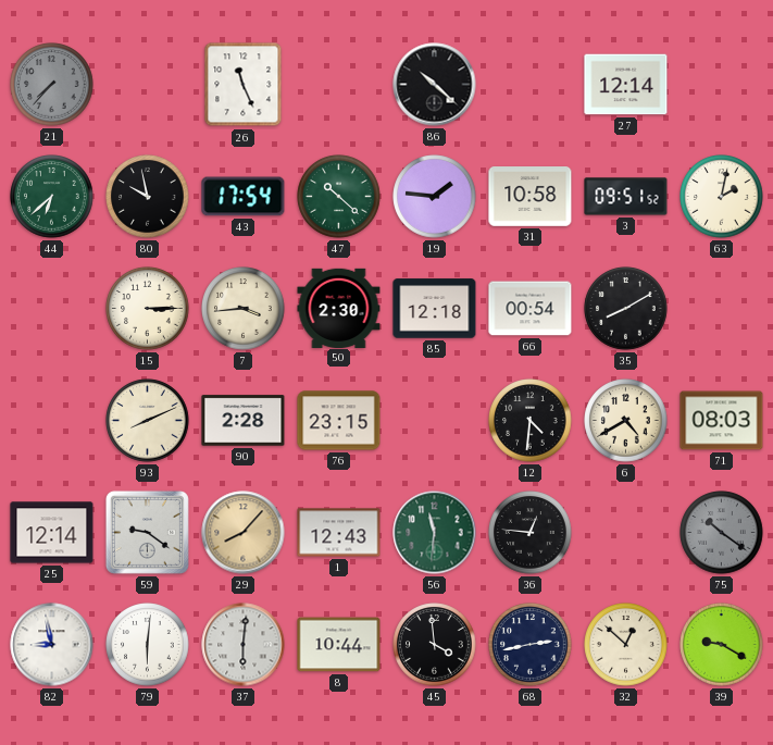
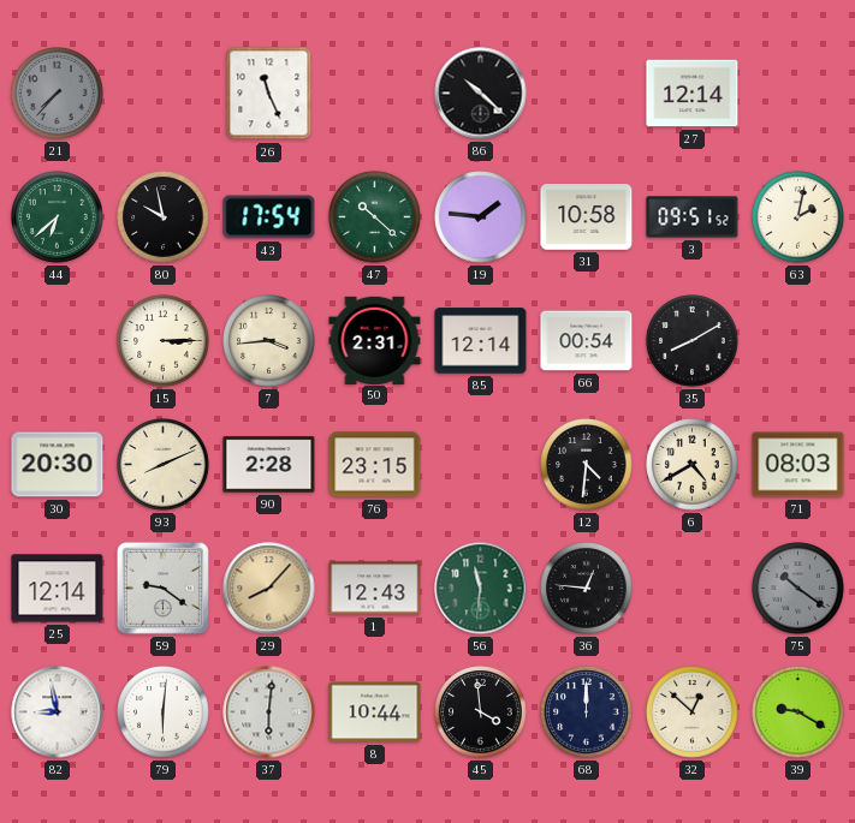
50: 2:30 -> 2:31
85: 12:18 -> 12:14
30: none -> 20:30
68: 2:43 -> 12:00
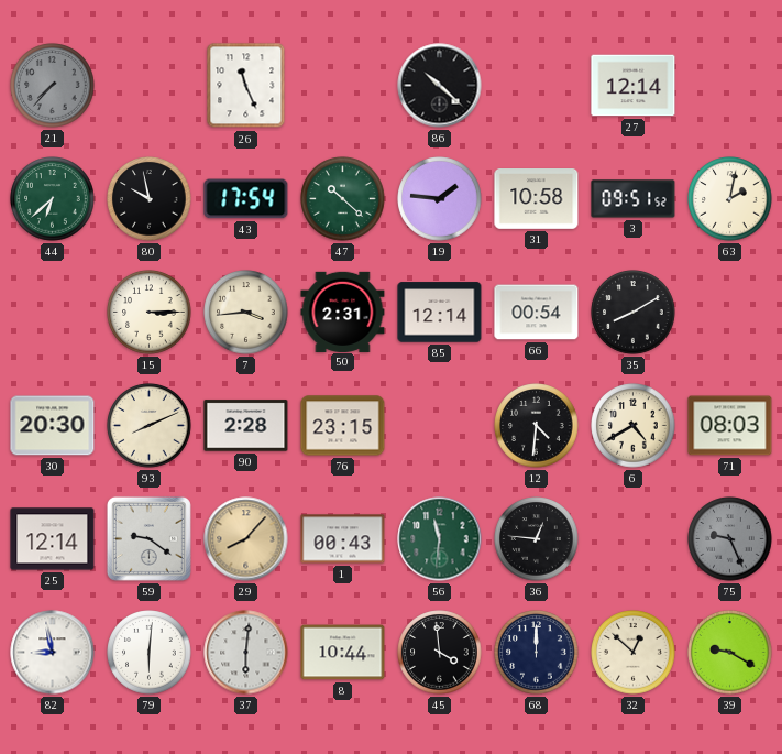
1: 12:43 -> 00:43
75: 10:21 -> 9:26
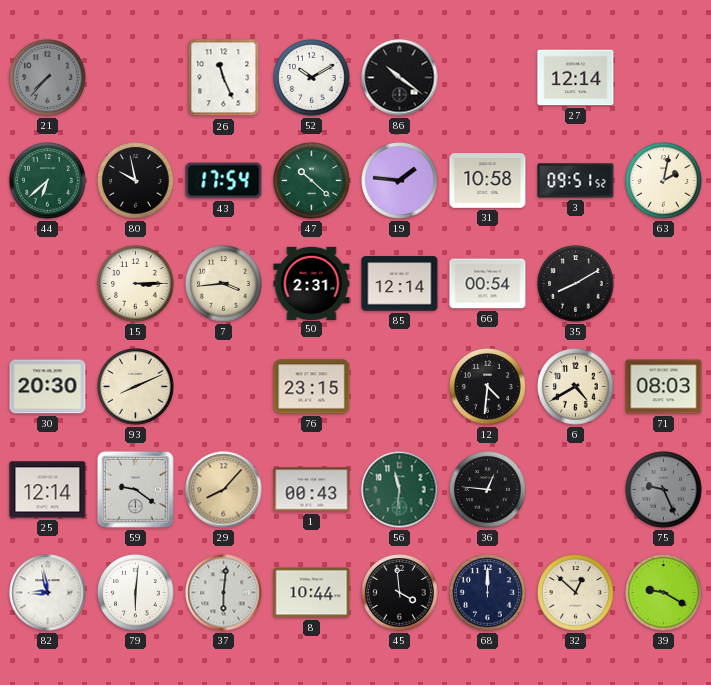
52: none -> 10:10
86: 10:22 -> 10:21
90: 2:28 -> none
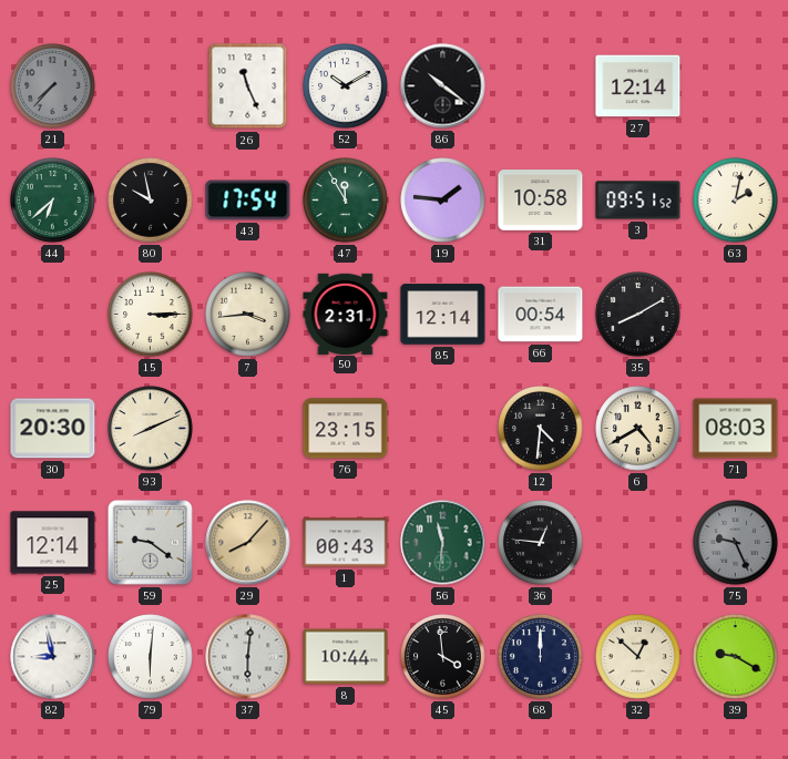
47: 10:22 -> 11:55
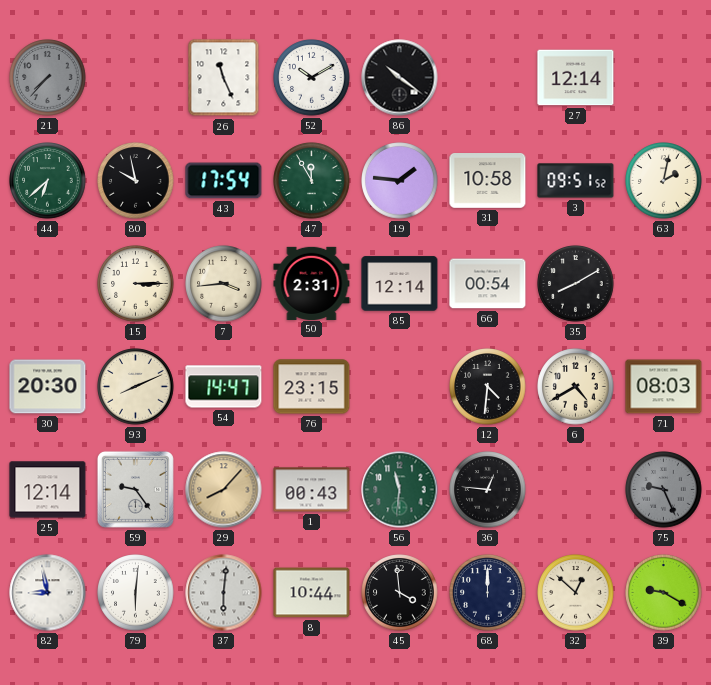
54: none -> 14:47
59: 9:21 -> 9:24
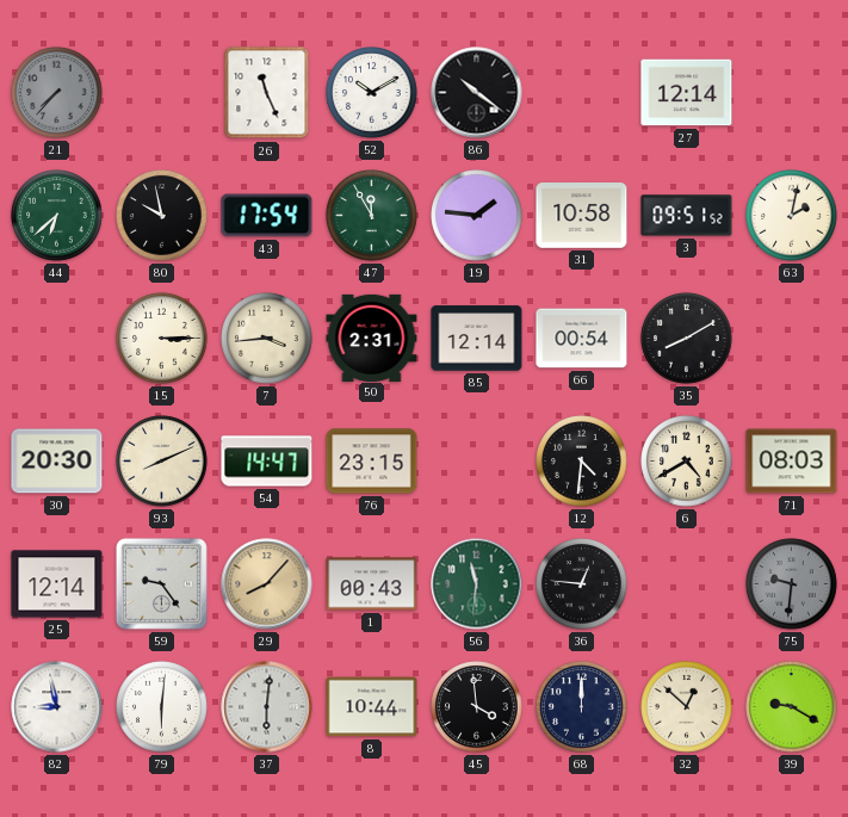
75: 9:26 -> 9:31
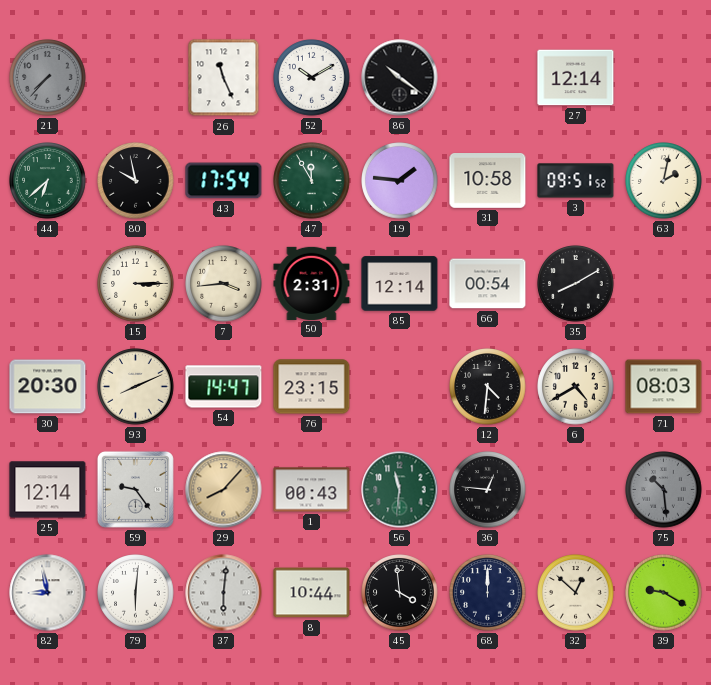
75: 9:31 -> 10:29
